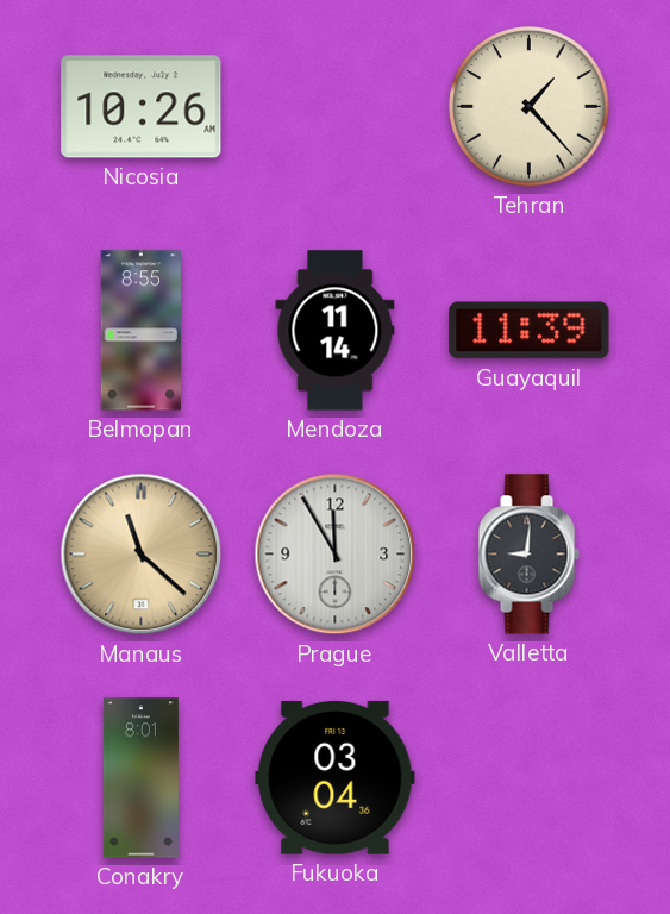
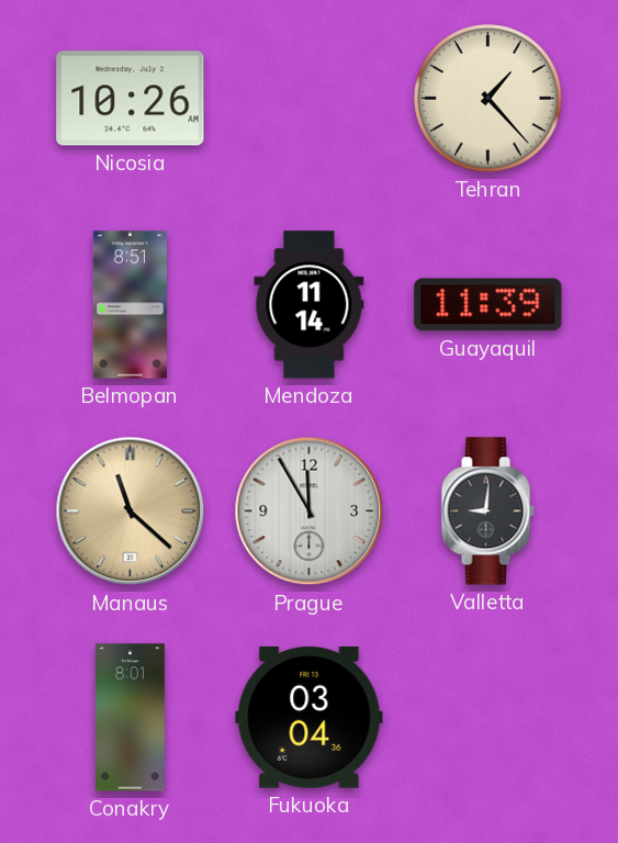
Belmopan: 8:55 -> 8:51
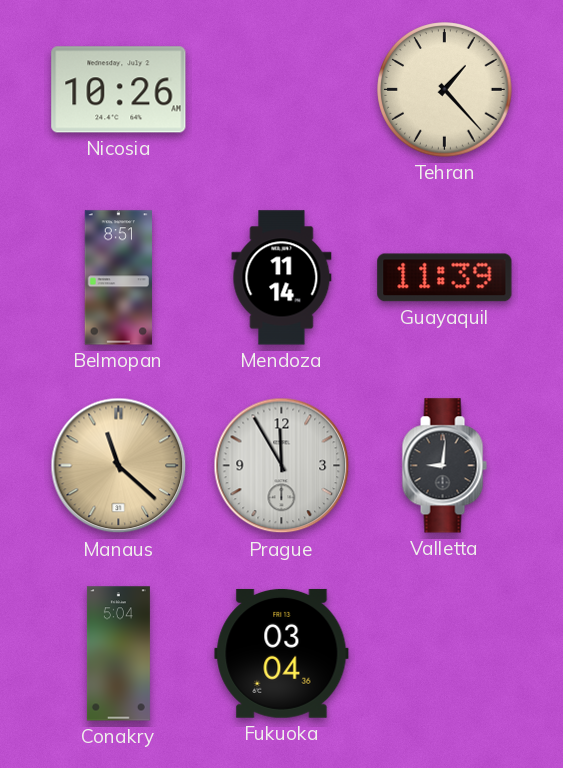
Conakry: 8:01 -> 5:04
